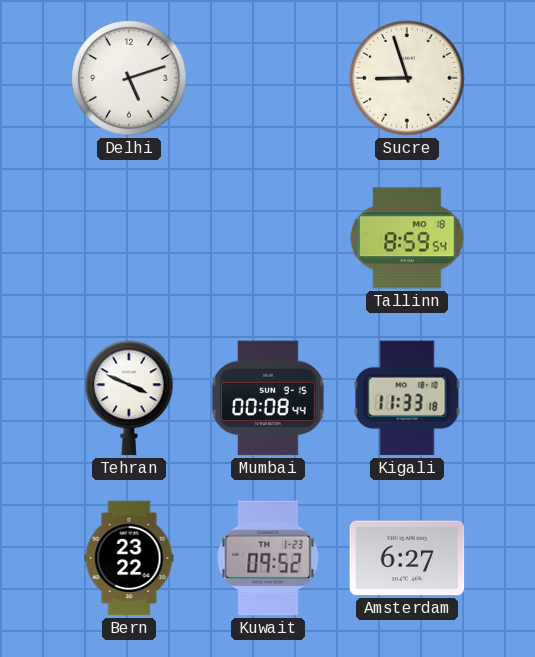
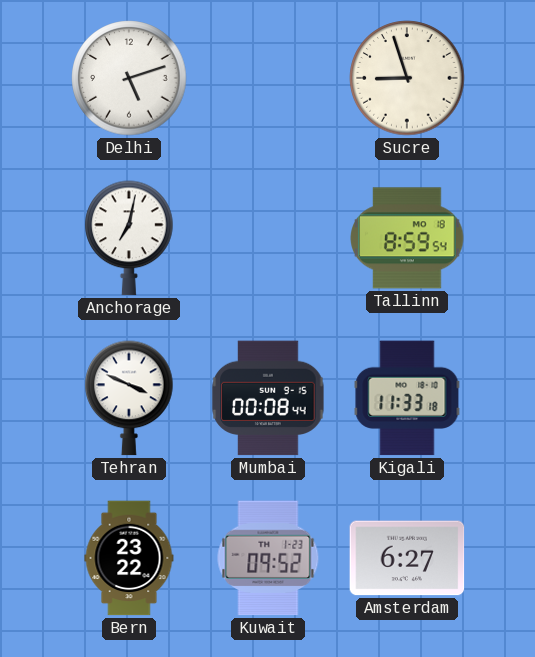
Anchorage: none -> 7:02
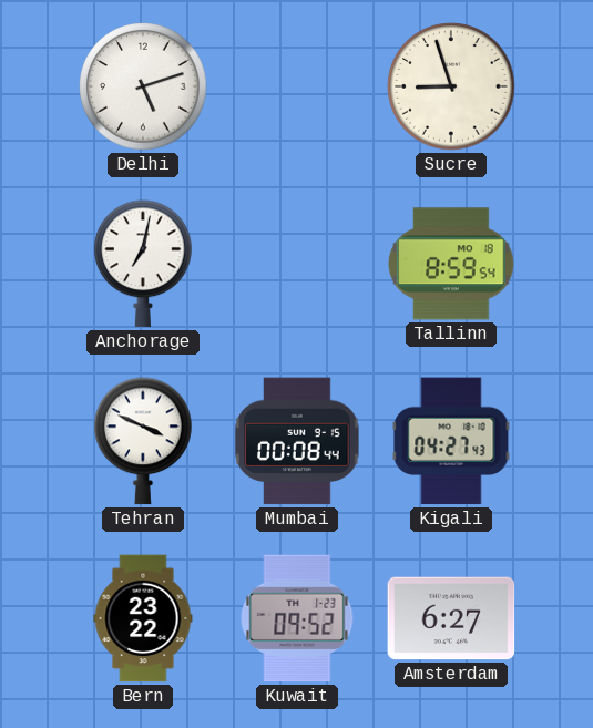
Kigali: 11:33 -> 04:27
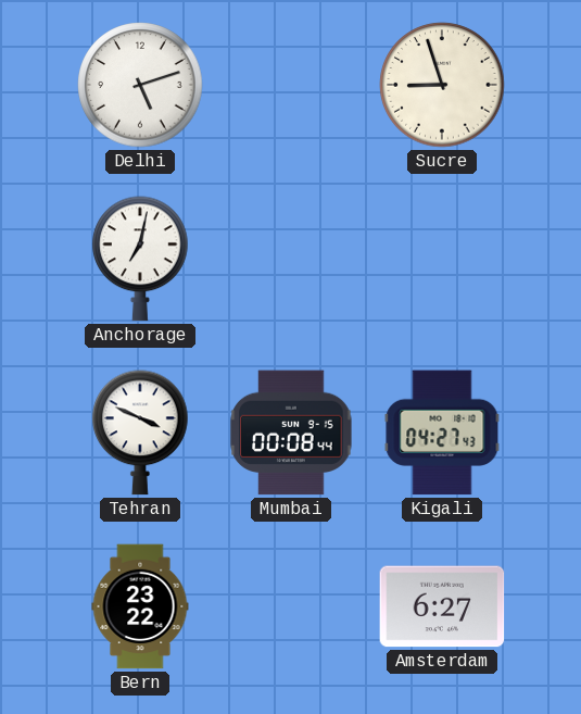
Tallinn: 8:59 -> none
Kuwait: 09:52 -> none
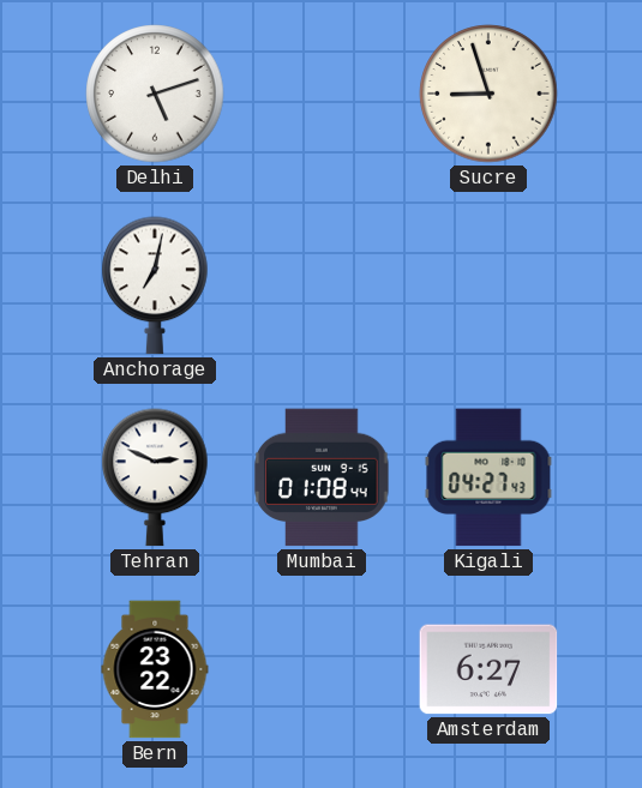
Tehran: 3:49 -> 2:49
Mumbai: 00:08 -> 01:08
